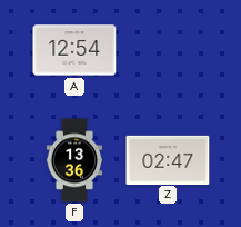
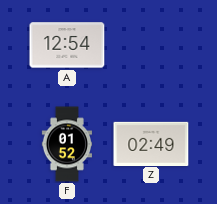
F: 13:36 -> 01:52
Z: 02:47 -> 02:49
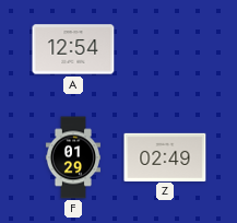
F: 01:52 -> 01:29
